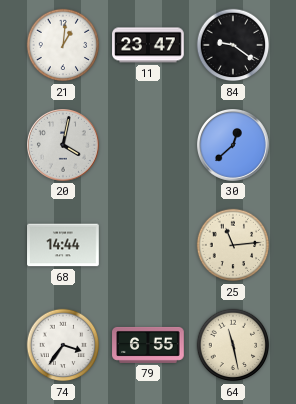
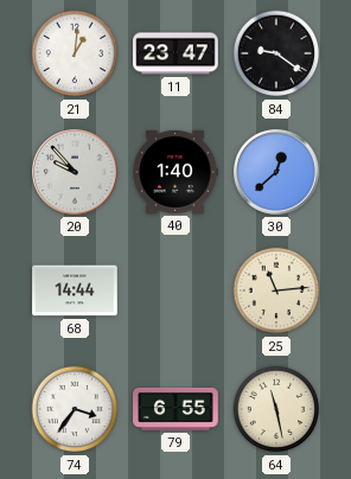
20: 4:02 -> 9:53
40: none -> 1:40
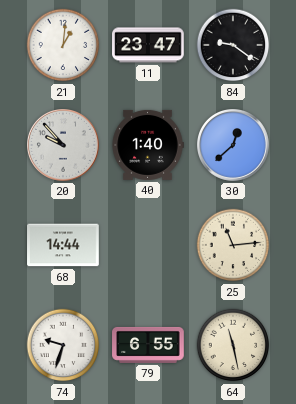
74: 3:36 -> 9:33
